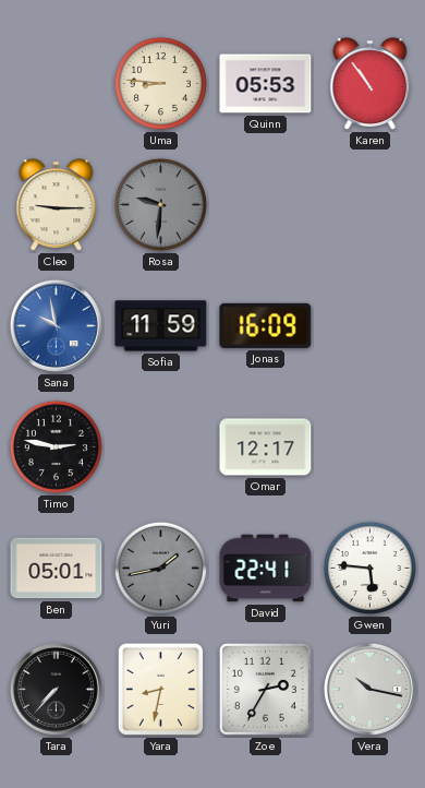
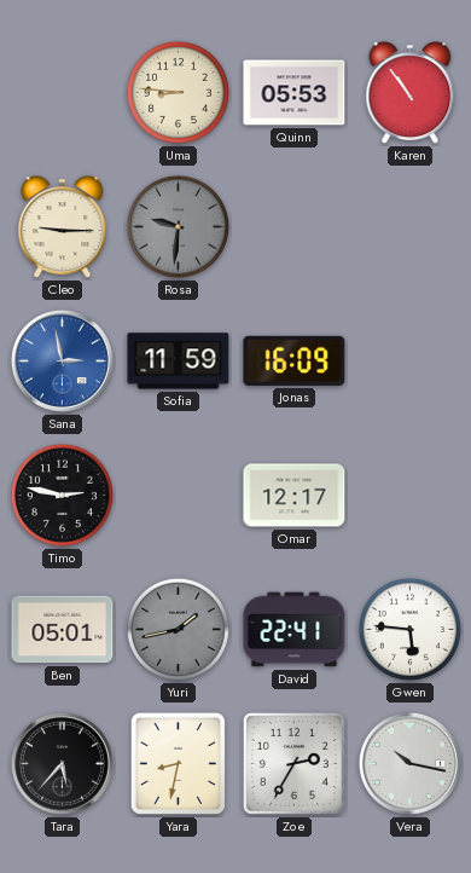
Sana: 9:58 -> 2:58
Tara: 7:37 -> 5:37
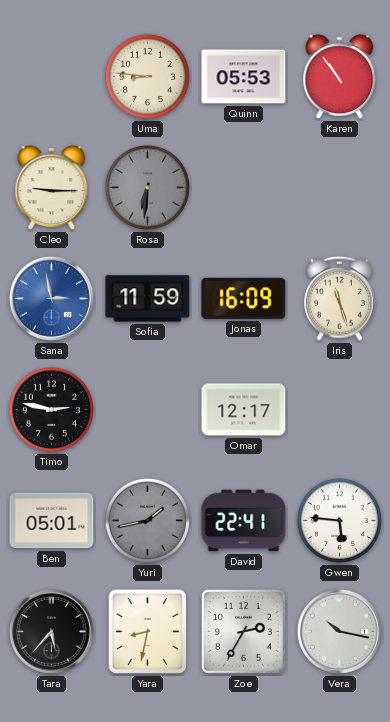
Rosa: 9:31 -> 6:31
Iris: none -> 11:27
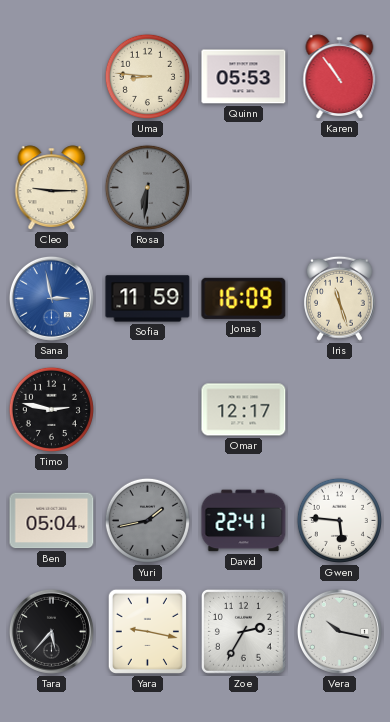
Ben: 05:01 -> 05:04
Yara: 8:32 -> 9:17
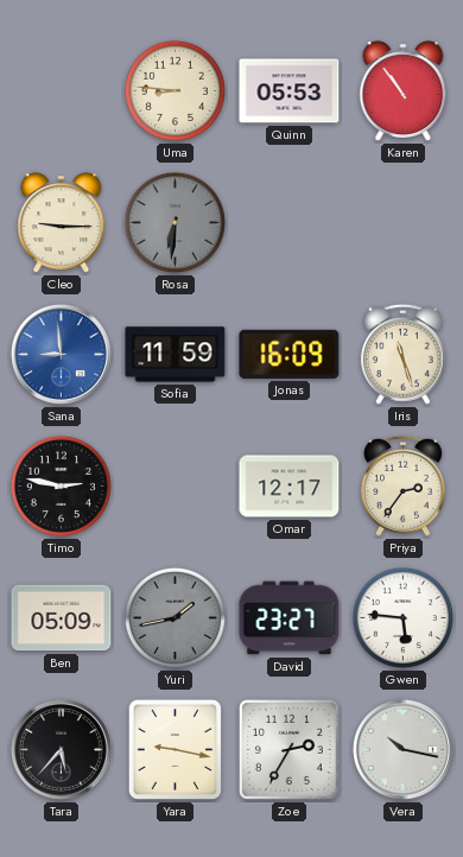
Sana: 2:58 -> 8:59
Priya: none -> 2:36
Ben: 05:04 -> 05:09
David: 22:41 -> 23:27
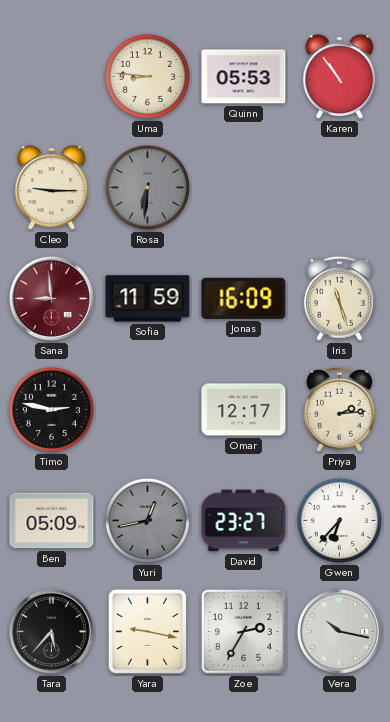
Sana dial: blue -> burgundy
Priya: 2:36 -> 2:14
Yuri: 1:43 -> 12:43
Gwen: 5:46 -> 6:37
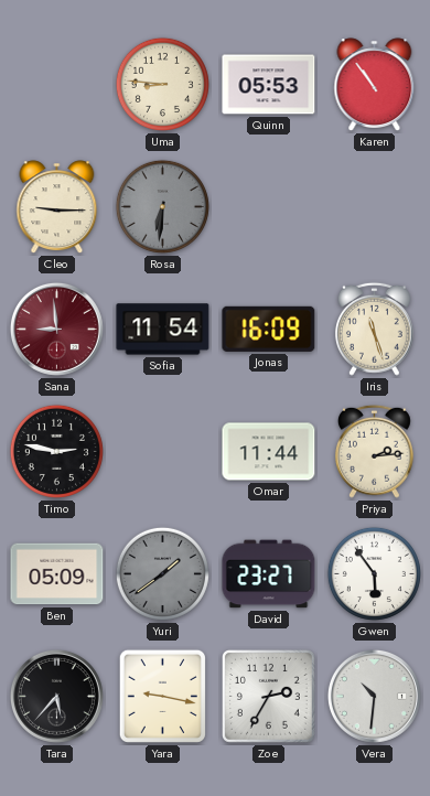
Sofia: 11:59 -> 11:54
Omar: 12:17 -> 11:44
Yuri: 12:43 -> 1:39
Gwen: 6:37 -> 5:54
Vera: 10:17 -> 10:31
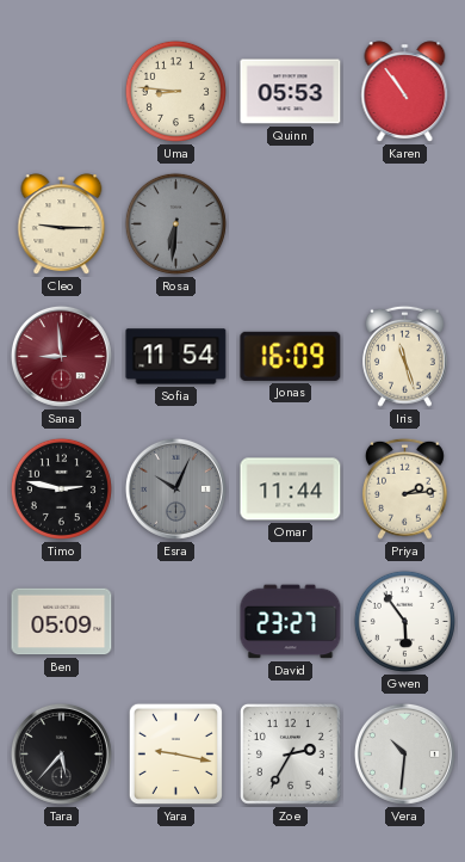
Esra: none -> 10:04
Yuri: 1:39 -> none
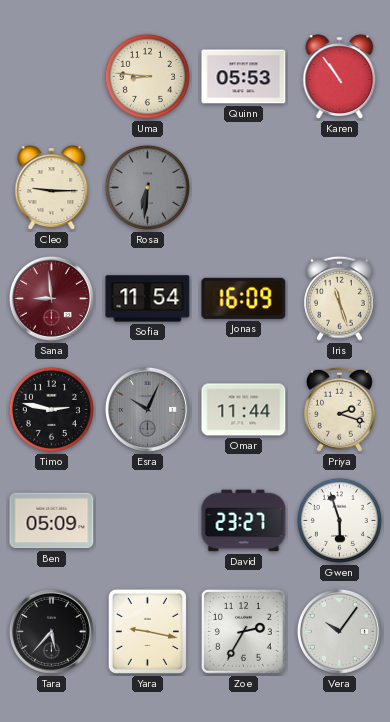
Priya: 2:14 -> 2:18
Gwen: 5:54 -> 5:57
Vera: 10:31 -> 10:06
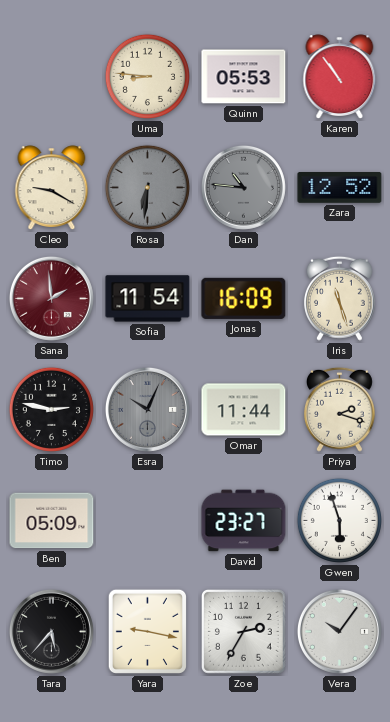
Cleo: 9:15 -> 9:20
Dan: none -> 10:46
Zara: none -> 12:52
Sana: 8:59 -> 1:59
